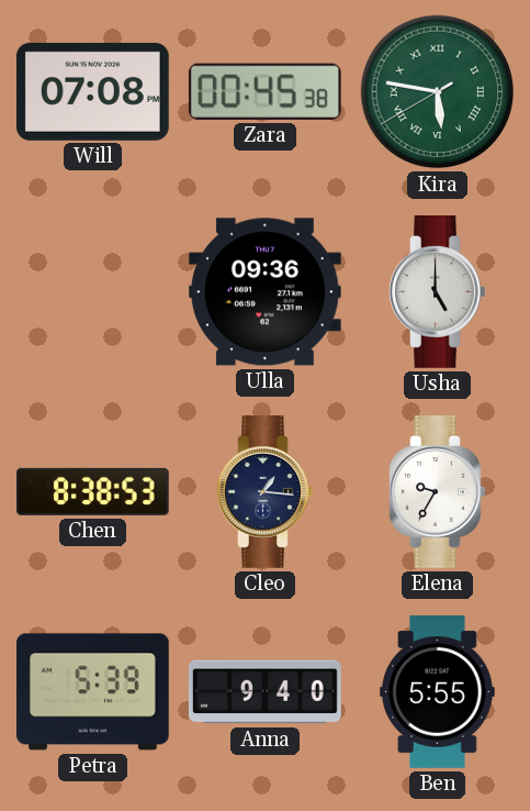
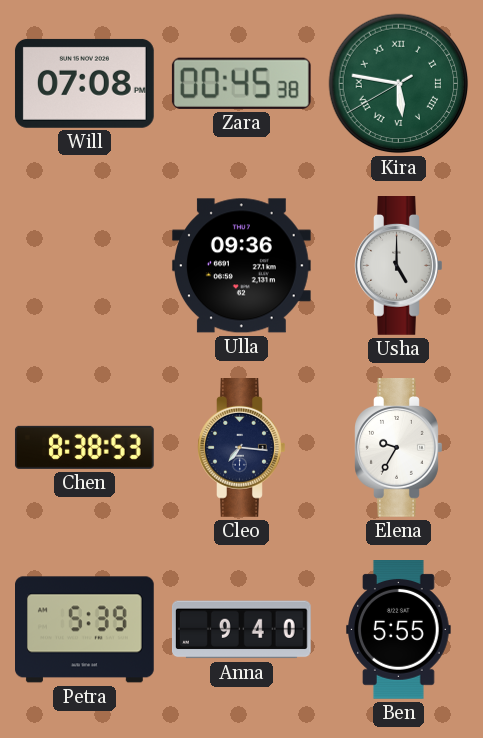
Cleo: 1:16 -> 7:16
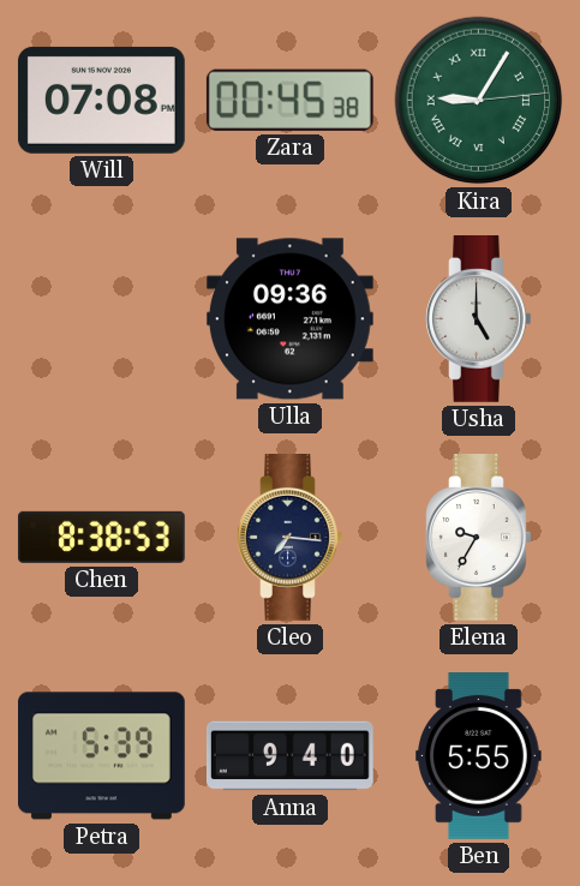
Kira: 5:46 -> 9:05
